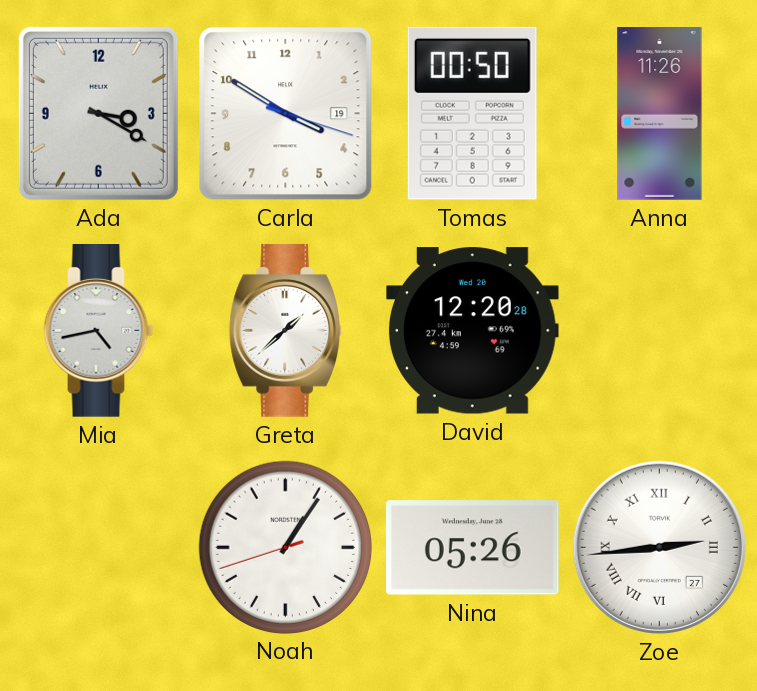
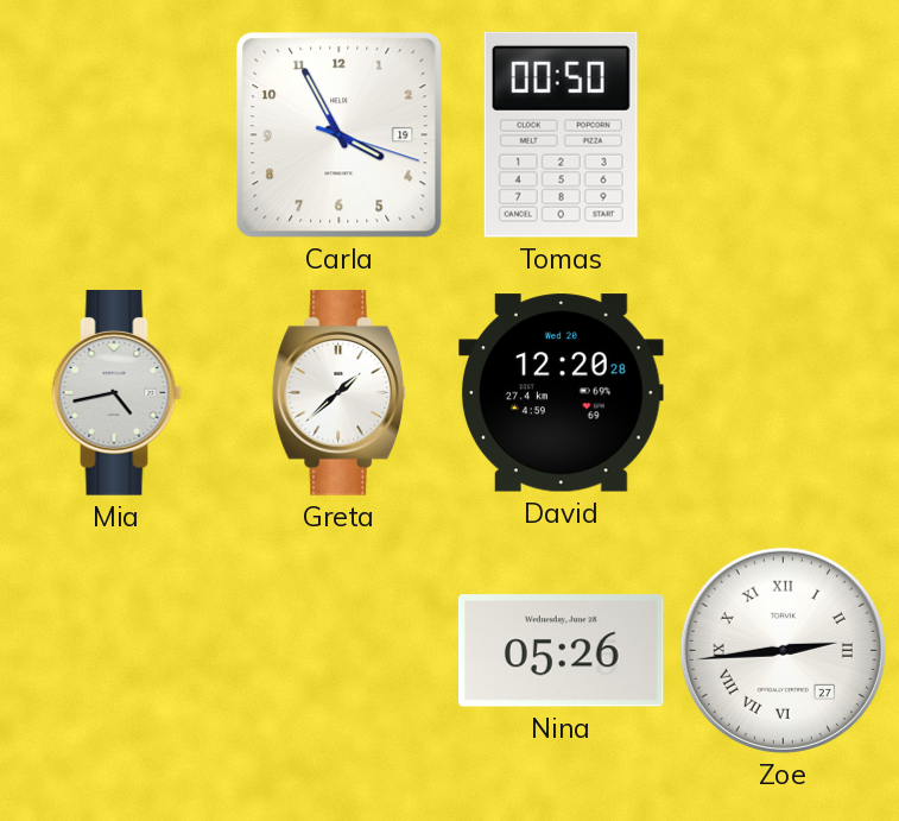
Ada: 3:20 -> none
Carla: 3:50 -> 3:55
Anna: 11:26 -> none
Noah: 1:05 -> none
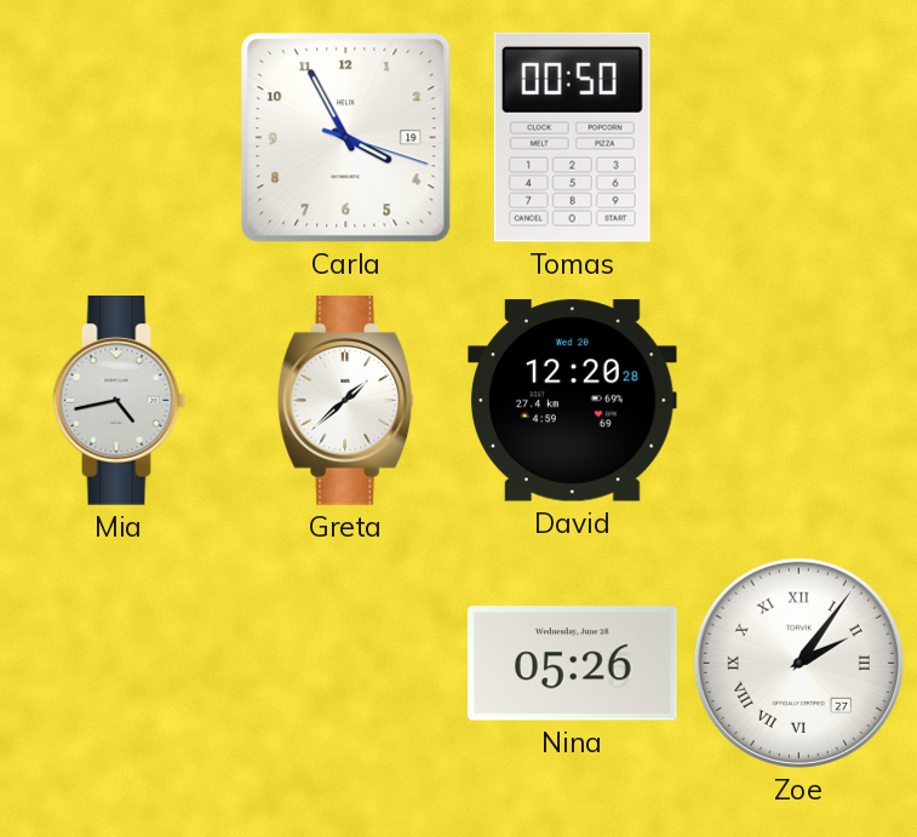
Zoe: 2:44 -> 2:06
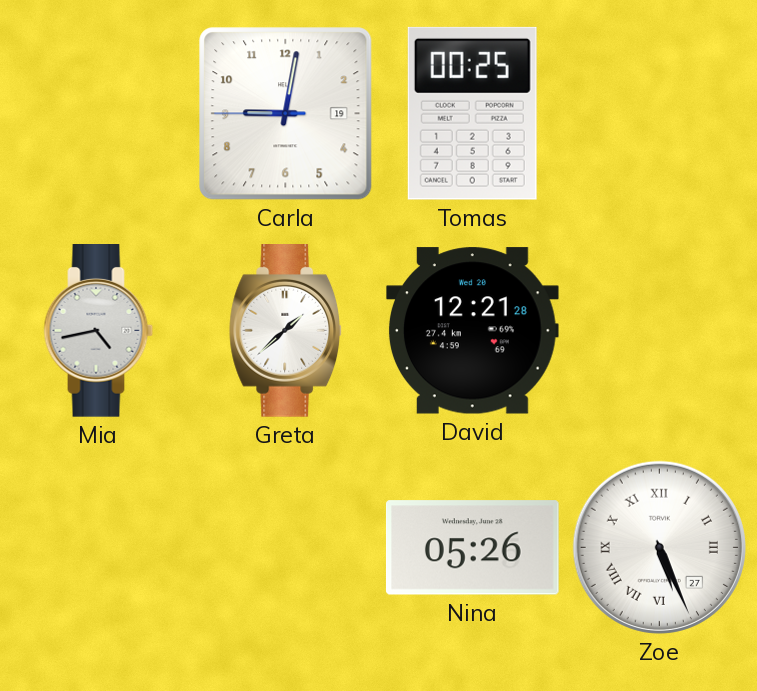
Carla: 3:55 -> 9:01
Tomas: 00:50 -> 00:25
David: 12:20 -> 12:21
Zoe: 2:06 -> 5:26
